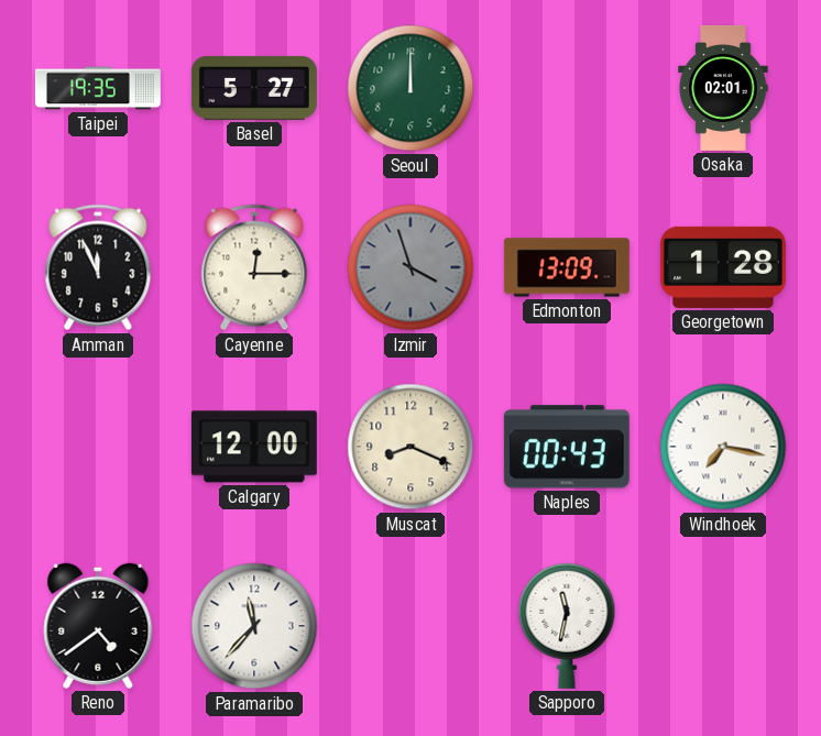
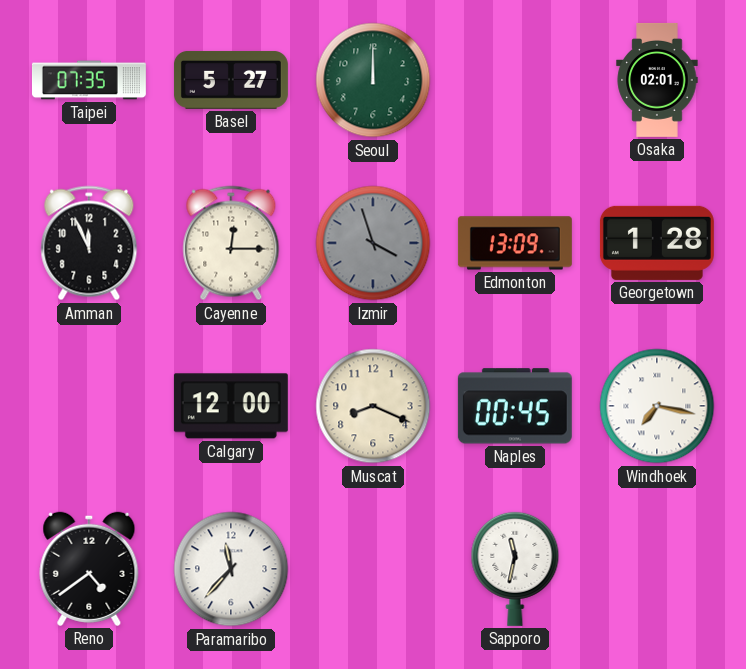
Taipei: 19:35 -> 07:35
Naples: 00:43 -> 00:45
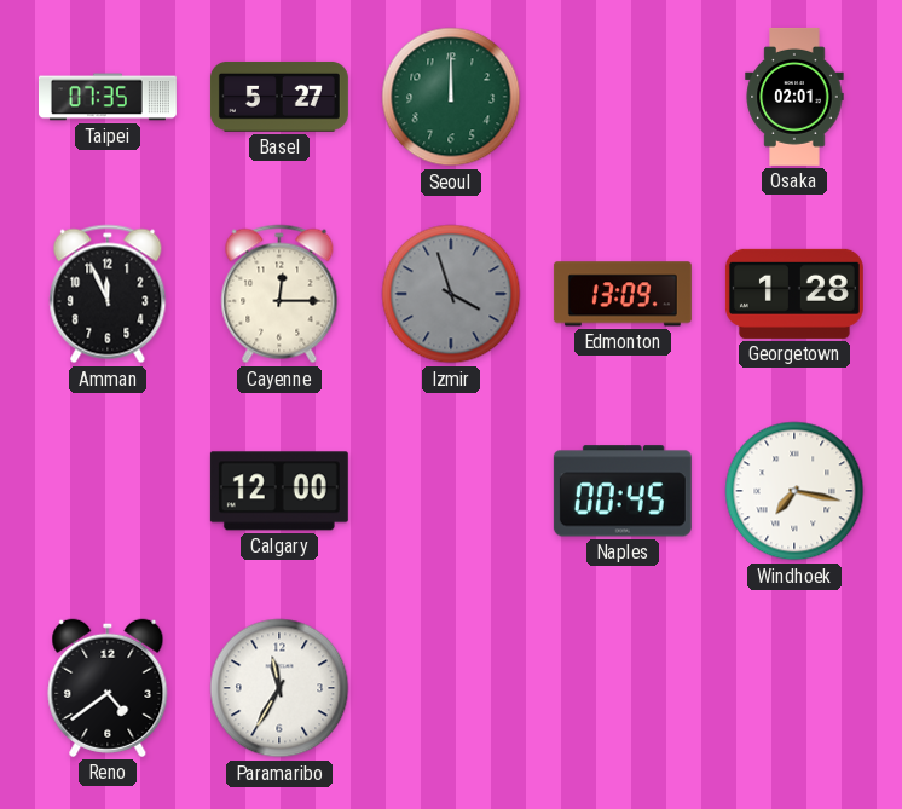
Muscat: 8:19 -> none
Paramaribo: 11:37 -> 11:35
Sapporo: 11:32 -> none
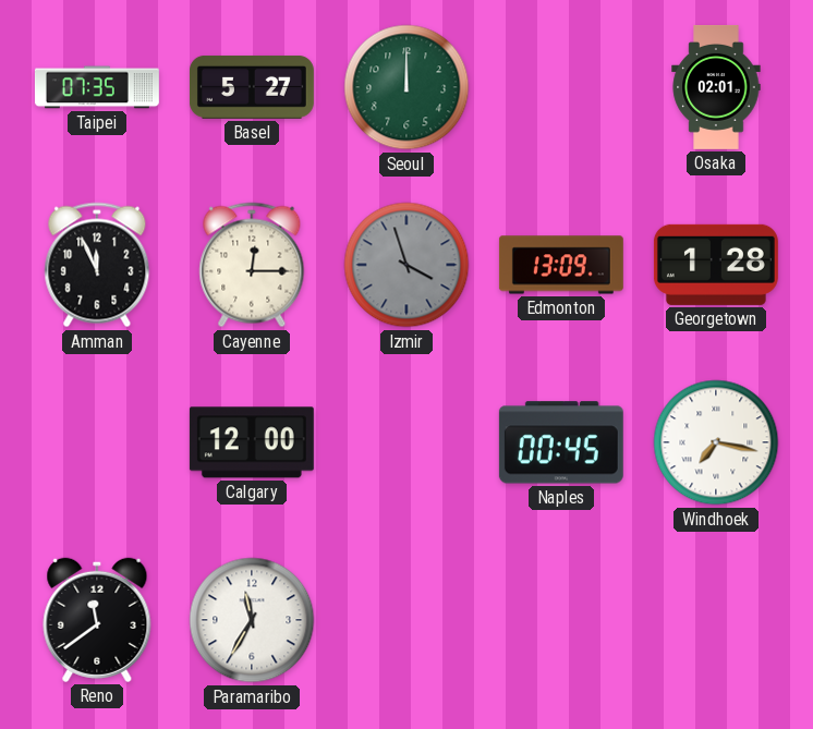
Reno: 4:39 -> 11:39
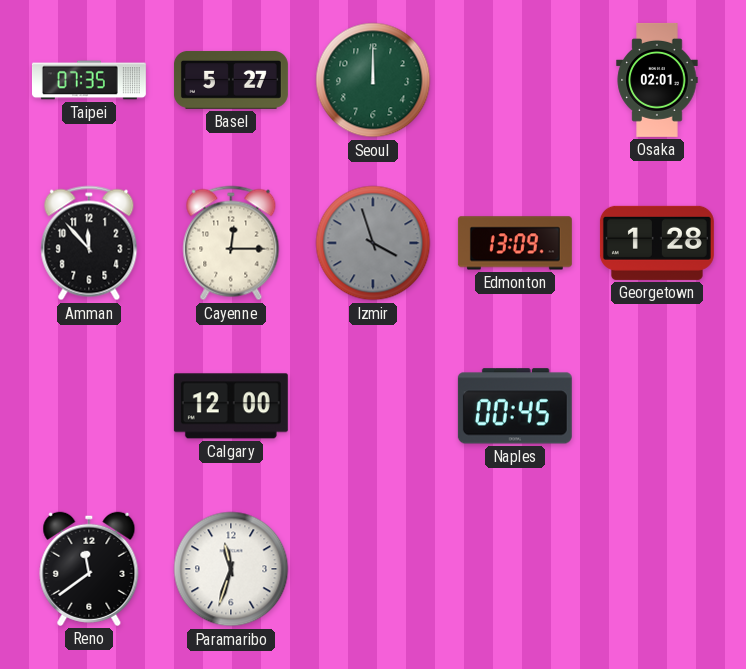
Amman: 11:56 -> 11:53
Windhoek: 7:17 -> none
Paramaribo: 11:35 -> 11:33
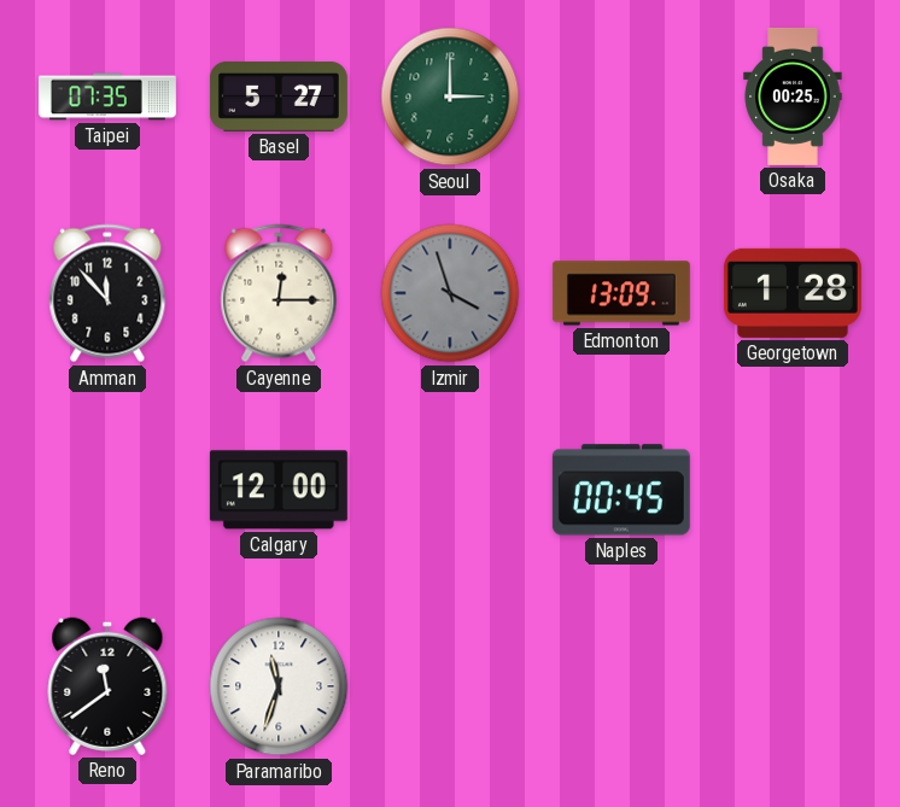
Seoul: 12:00 -> 3:00
Osaka: 02:01 -> 00:25
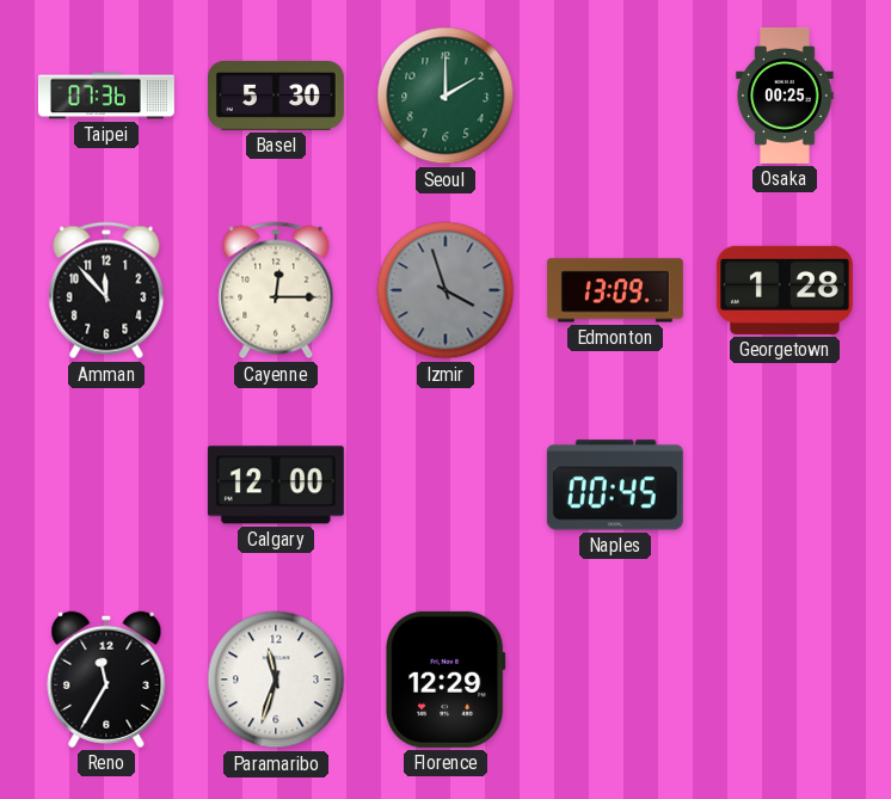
Taipei: 07:35 -> 07:36
Basel: 5:27 -> 5:30
Seoul: 3:00 -> 2:00
Reno: 11:39 -> 11:35
Florence: none -> 12:29
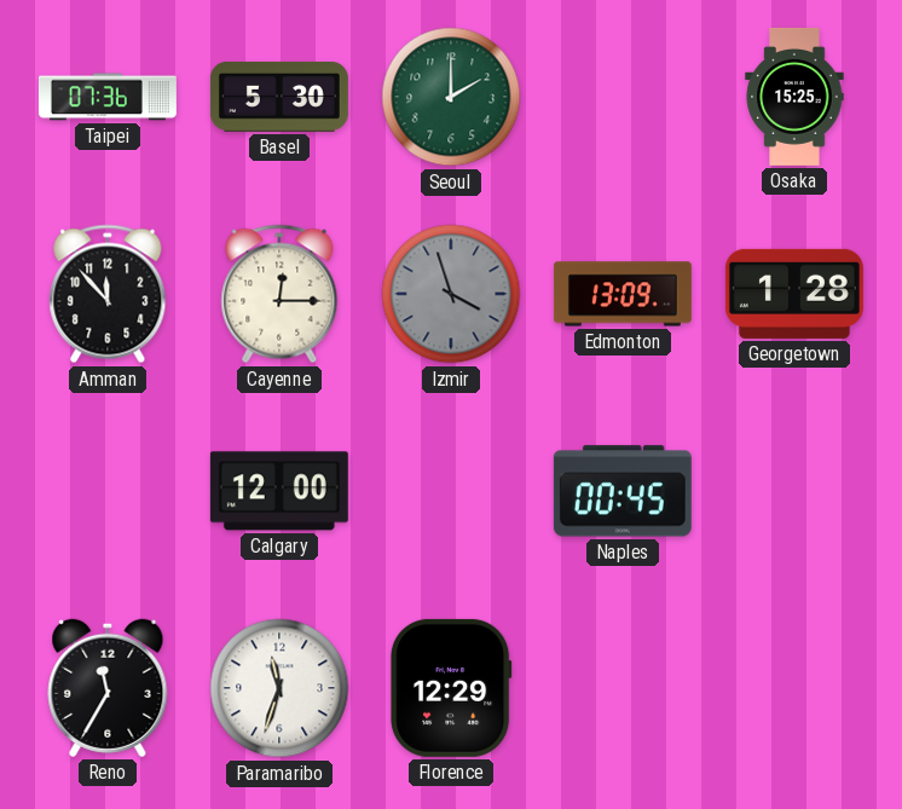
Osaka: 00:25 -> 15:25
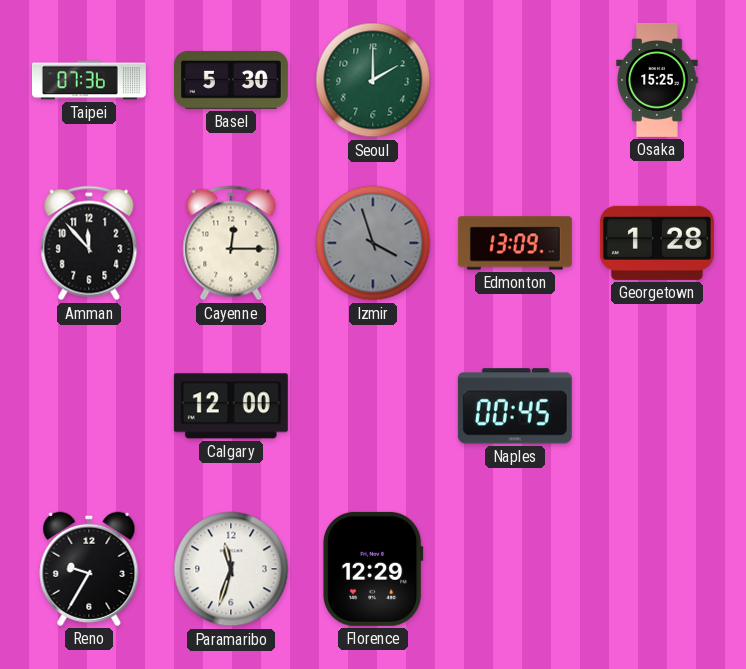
Reno: 11:35 -> 9:35
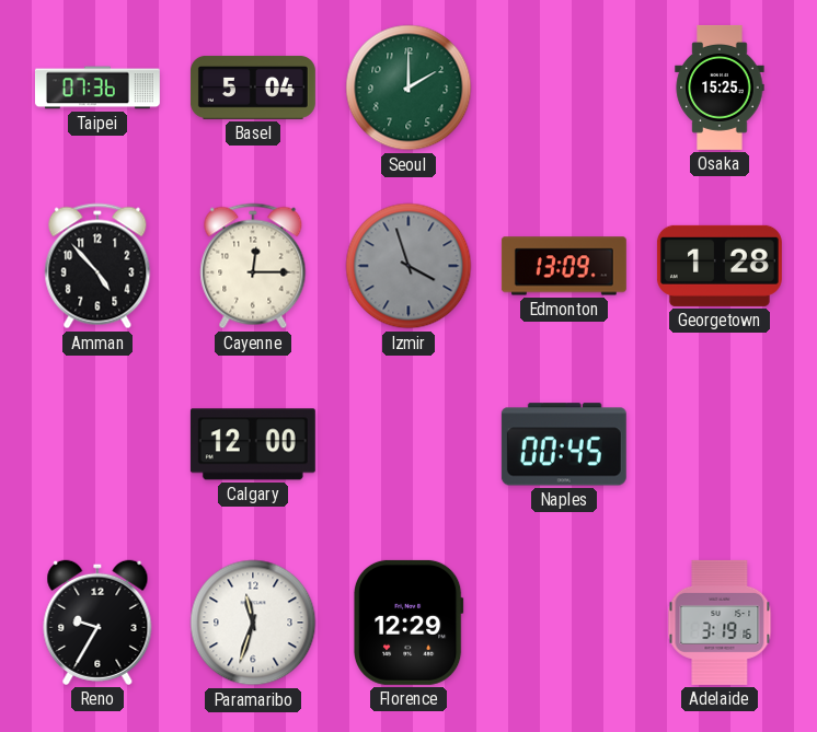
Basel: 5:30 -> 5:04
Amman: 11:53 -> 4:53
Adelaide: none -> 3:19
